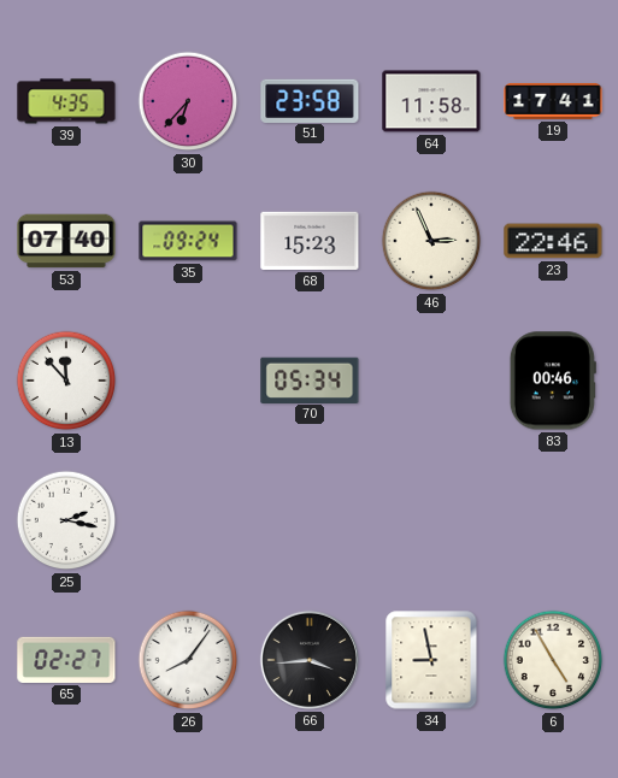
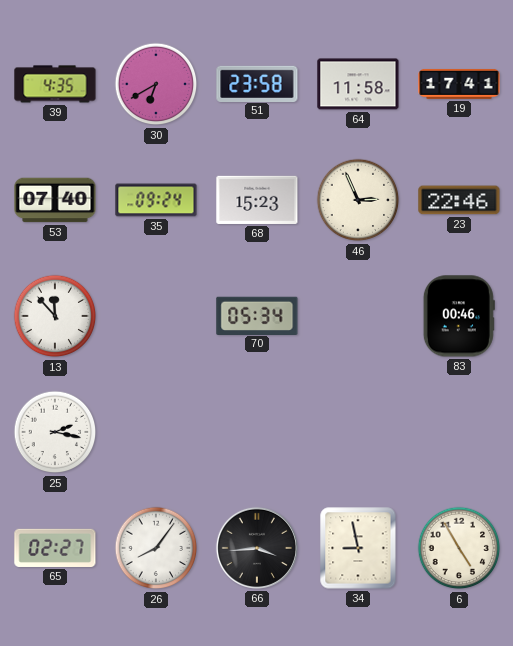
30: 6:37 -> 6:40
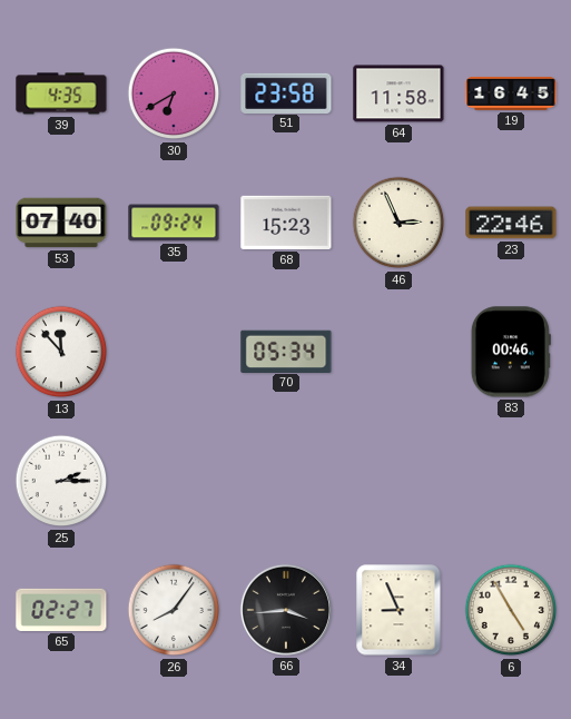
19: 17:41 -> 16:45
25: 2:17 -> 2:15
34: 8:58 -> 8:56
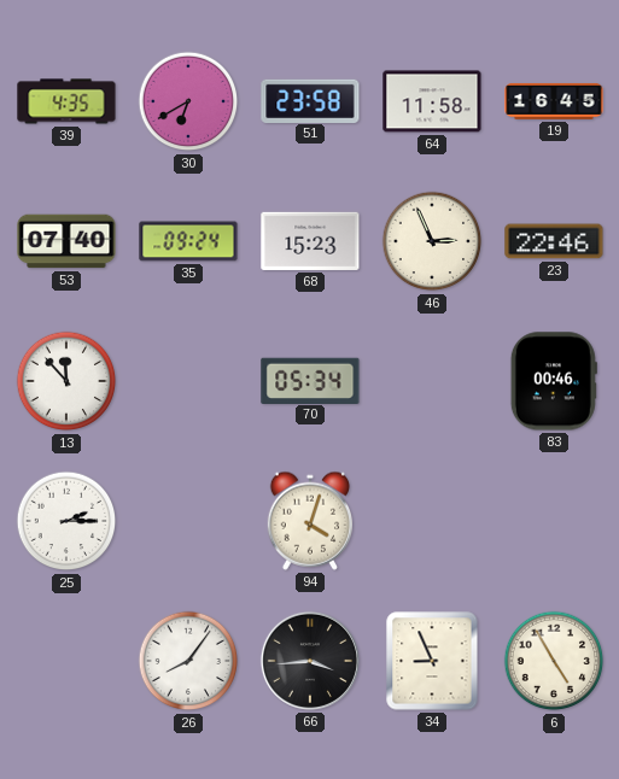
94: none -> 4:03
65: 02:27 -> none
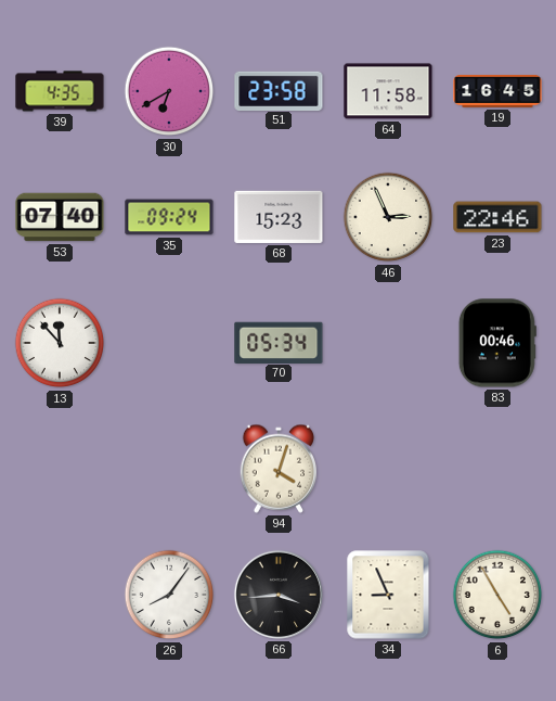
25: 2:15 -> none
